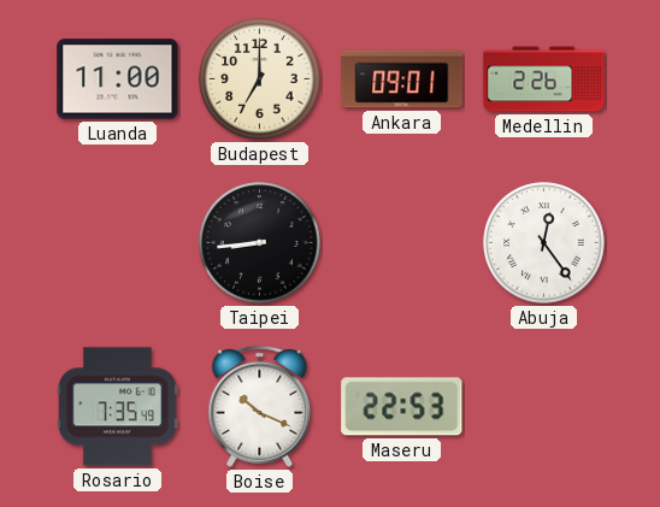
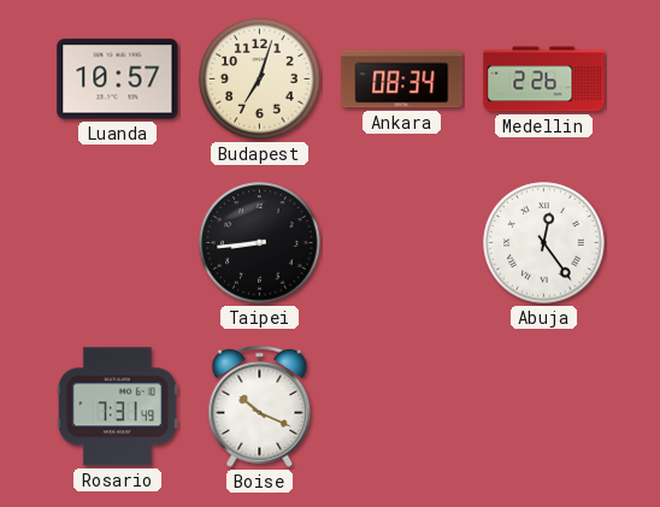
Luanda: 11:00 -> 10:57
Budapest: 7:00 -> 7:03
Ankara: 09:01 -> 08:34
Rosario: 7:35 -> 7:31
Maseru: 22:53 -> none
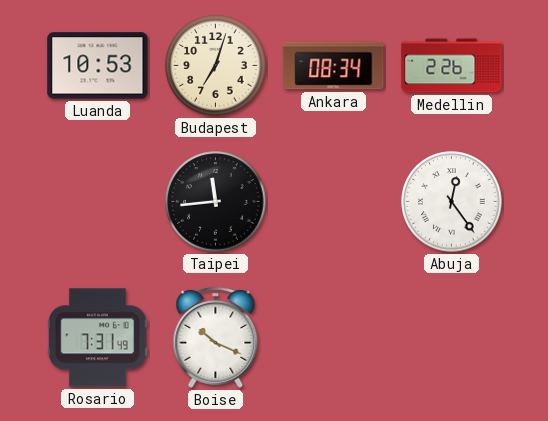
Luanda: 10:57 -> 10:53
Taipei: 8:44 -> 11:44
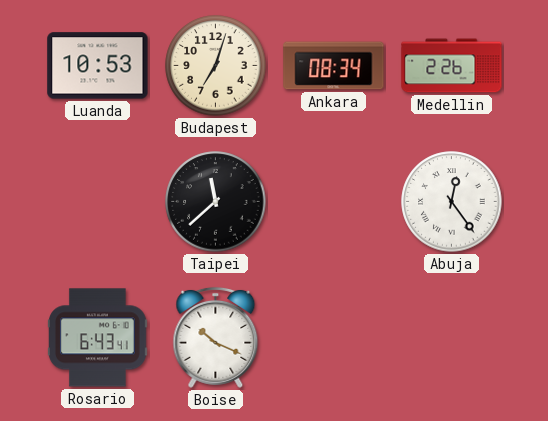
Taipei: 11:44 -> 11:38
Rosario: 7:31 -> 6:43
